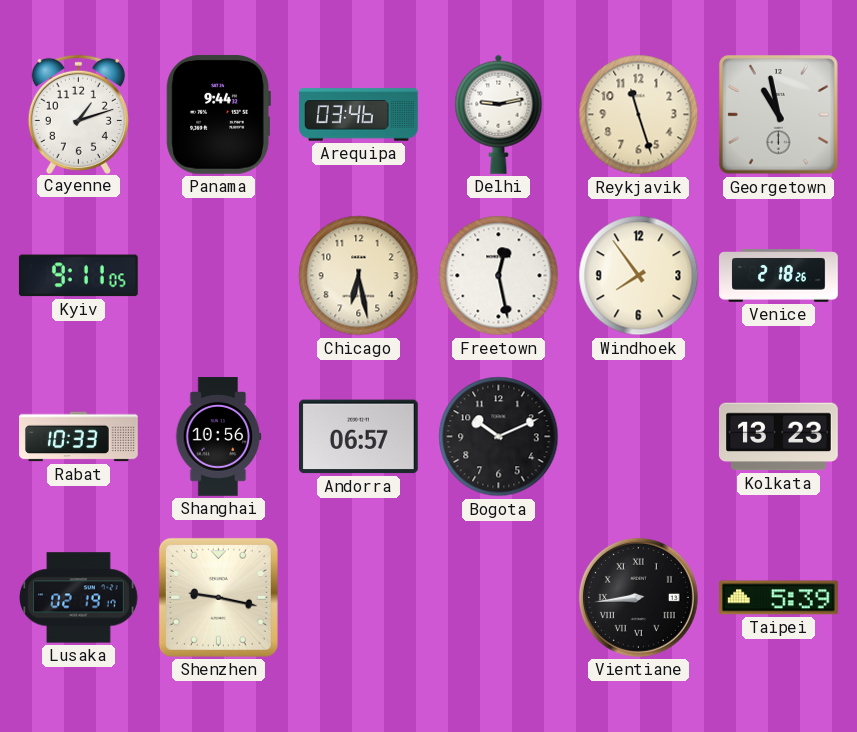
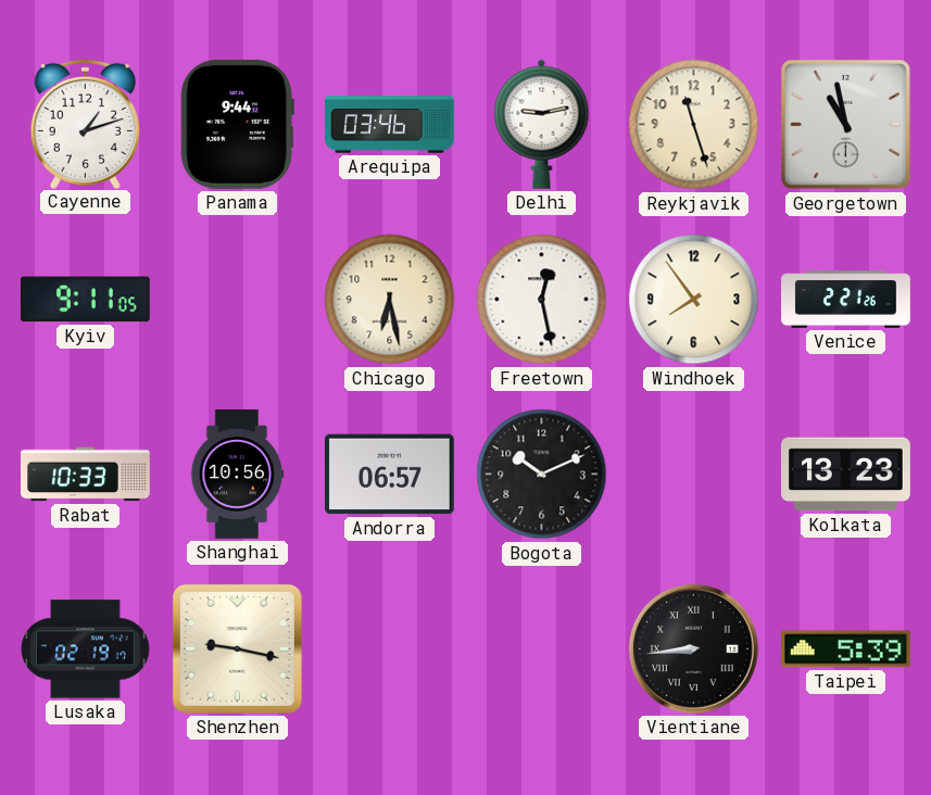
Venice: 2:18 -> 2:21
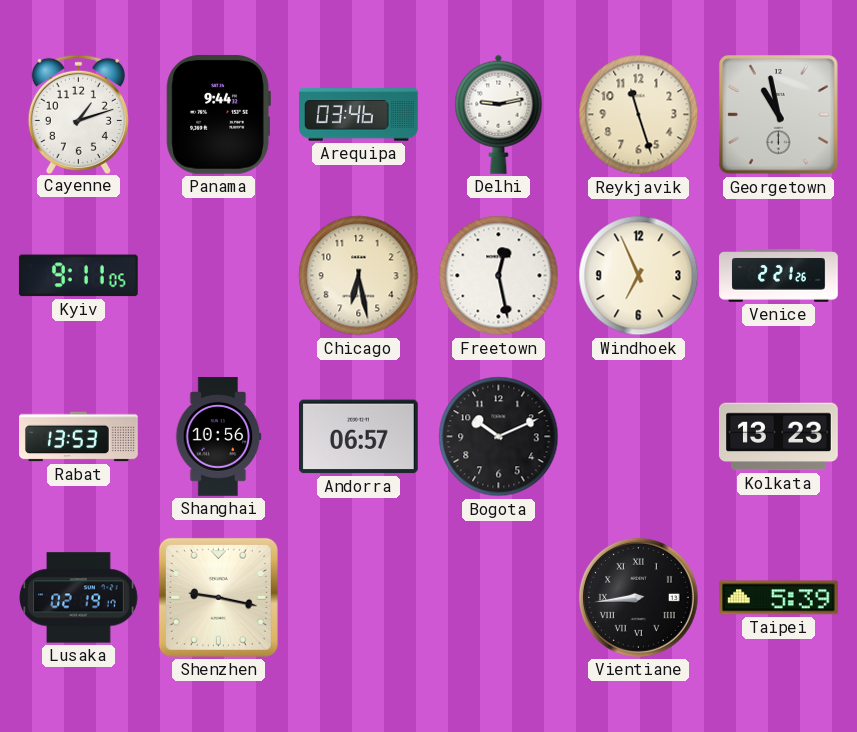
Windhoek: 7:54 -> 6:56
Rabat: 10:33 -> 13:53
